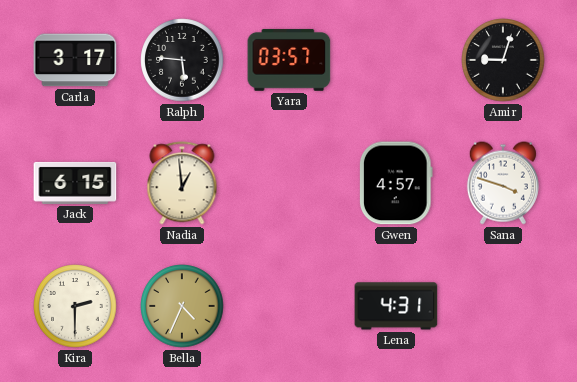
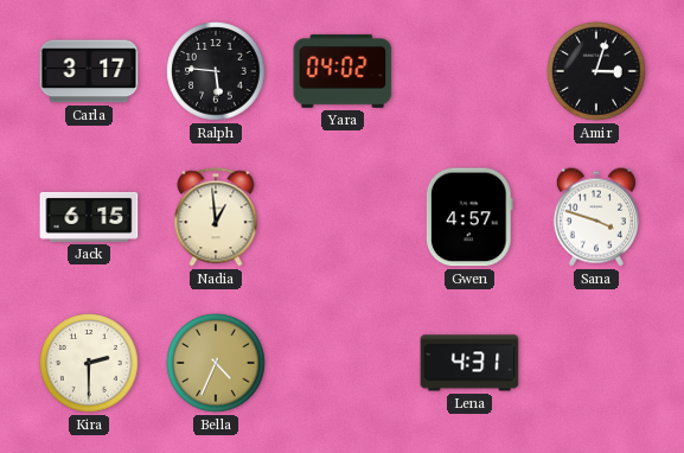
Yara: 03:57 -> 04:02
Amir: 9:03 -> 3:03
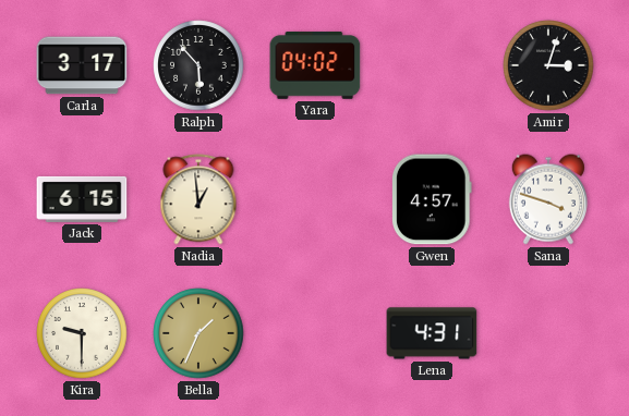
Ralph: 5:46 -> 5:53
Kira: 2:30 -> 9:30
Bella: 4:34 -> 1:34
